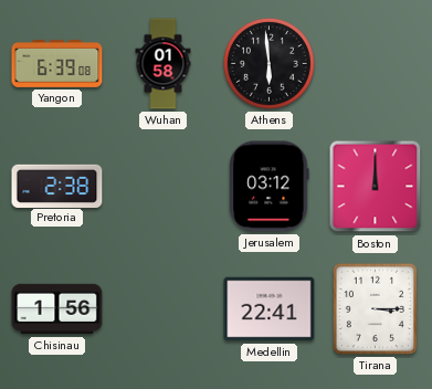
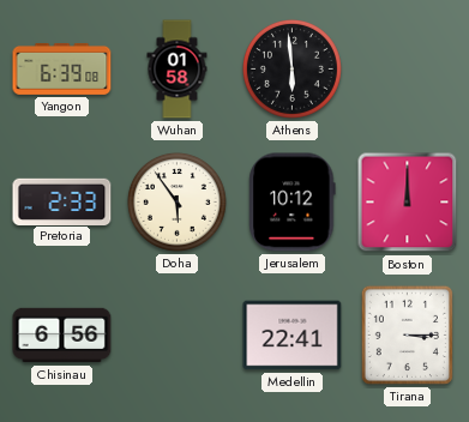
Pretoria: 2:38 -> 2:33
Doha: none -> 5:54
Jerusalem: 03:12 -> 10:12
Chisinau: 1:56 -> 6:56
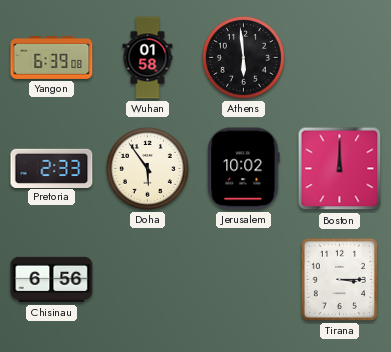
Jerusalem: 10:12 -> 10:02
Medellin: 22:41 -> none
